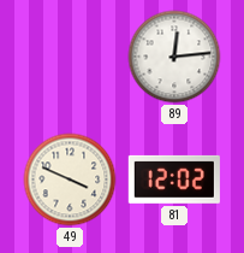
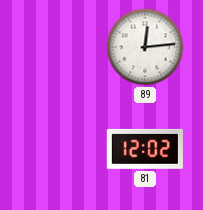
49: 3:49 -> none
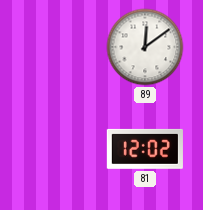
89: 12:14 -> 12:09
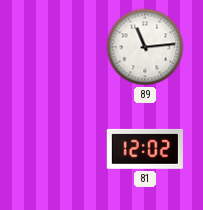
89: 12:09 -> 11:14
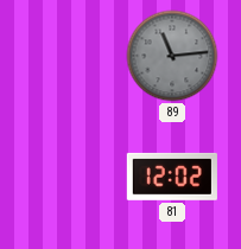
89 dial: white -> grey
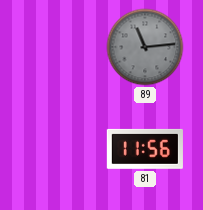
81: 12:02 -> 11:56
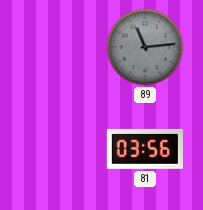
81: 11:56 -> 03:56
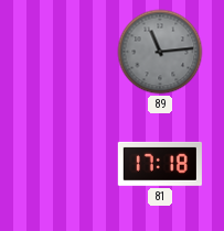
81: 03:56 -> 17:18
